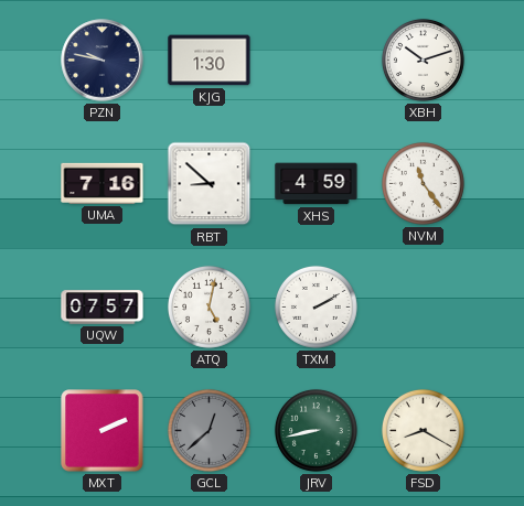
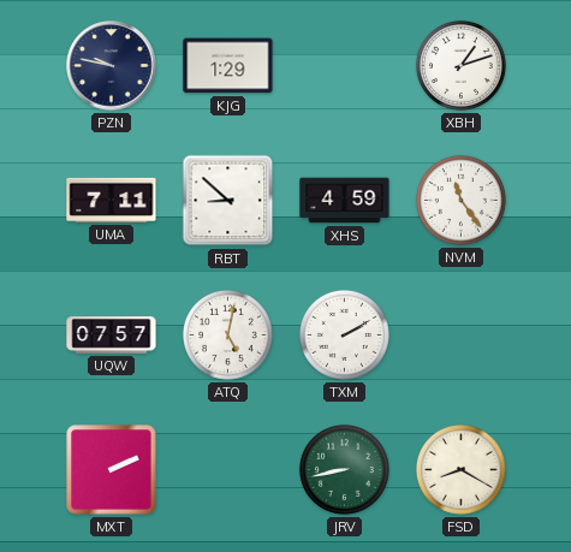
KJG: 1:30 -> 1:29
XBH: 10:12 -> 1:12
UMA: 7:16 -> 7:11
GCL: 12:38 -> none
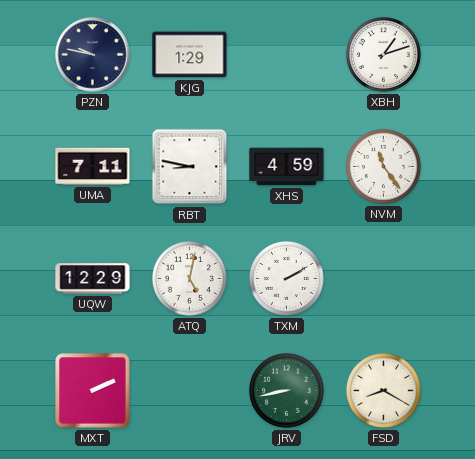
RBT: 8:52 -> 8:47
UQW: 07:57 -> 12:29
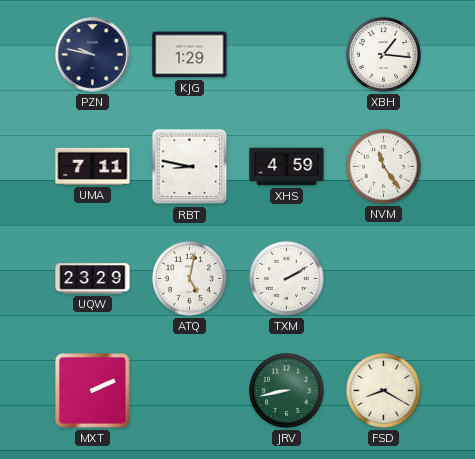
XBH: 1:12 -> 1:16
UQW: 12:29 -> 23:29
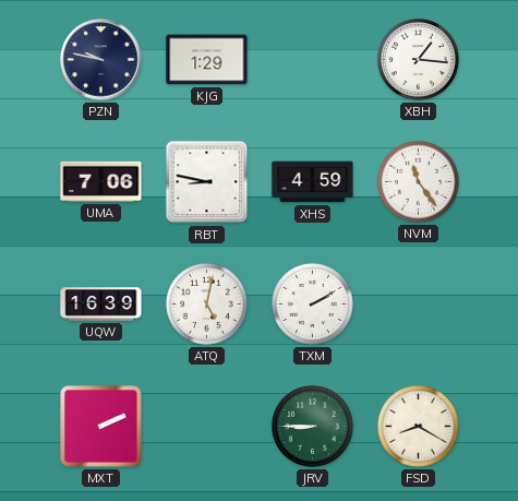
UMA: 7:11 -> 7:06
UQW: 23:29 -> 16:39
JRV: 8:43 -> 8:45
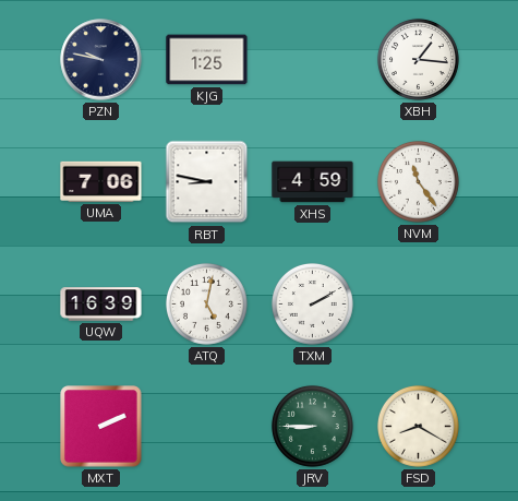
KJG: 1:29 -> 1:25
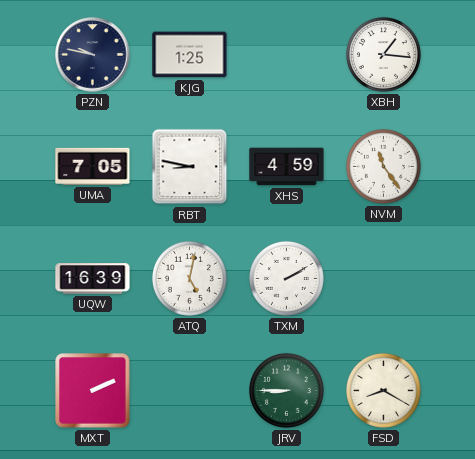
UMA: 7:06 -> 7:05
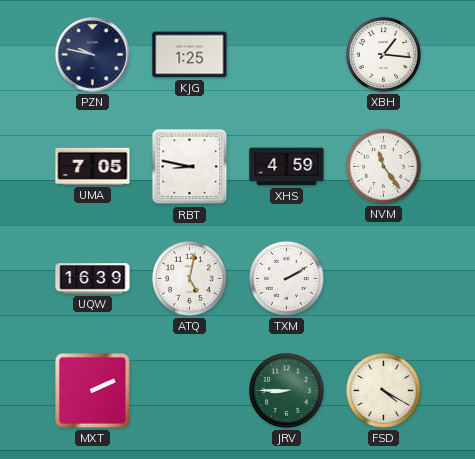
FSD: 8:20 -> 4:20
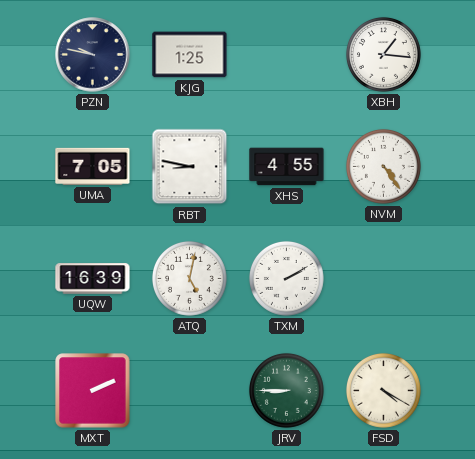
XHS: 4:59 -> 4:55
NVM: 11:24 -> 4:24
